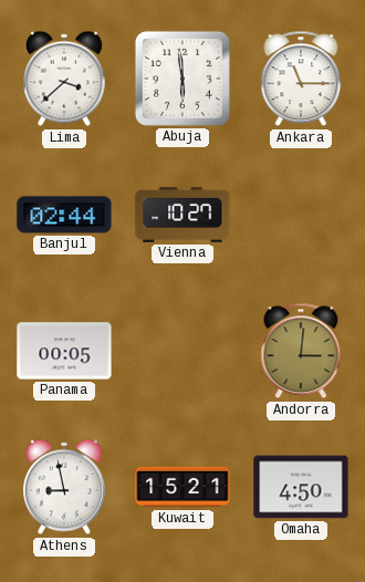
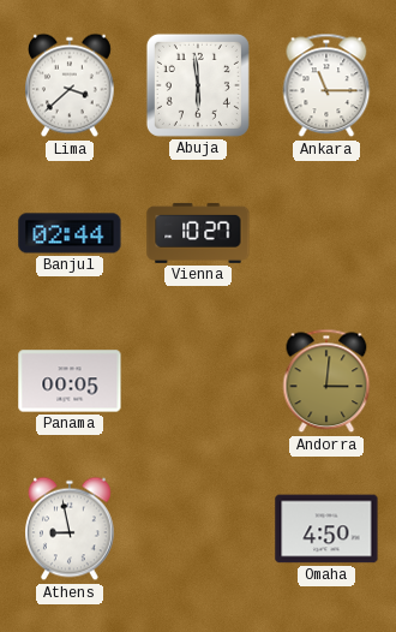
Kuwait: 15:21 -> none
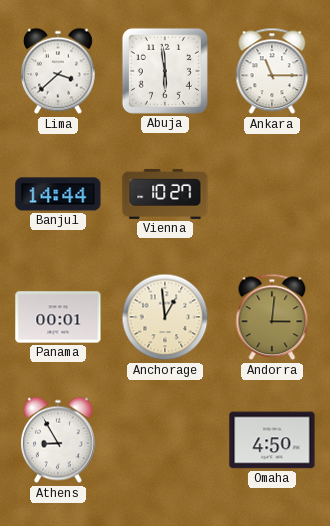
Banjul: 02:44 -> 14:44
Panama: 00:05 -> 00:01
Anchorage: none -> 12:59
Athens: 8:58 -> 8:55
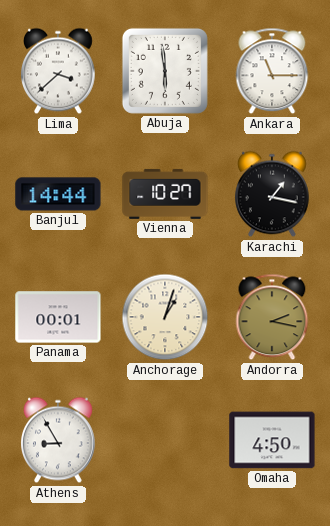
Karachi: none -> 1:17
Anchorage: 12:59 -> 1:03
Andorra: 3:01 -> 2:17
